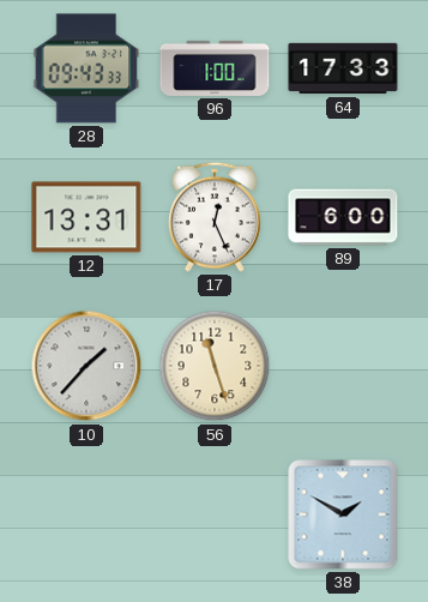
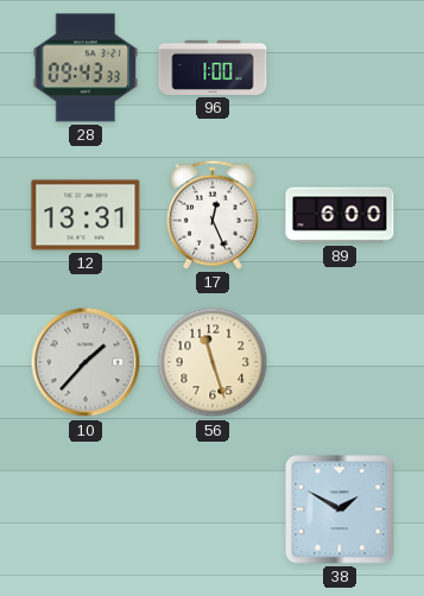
64: 17:33 -> none
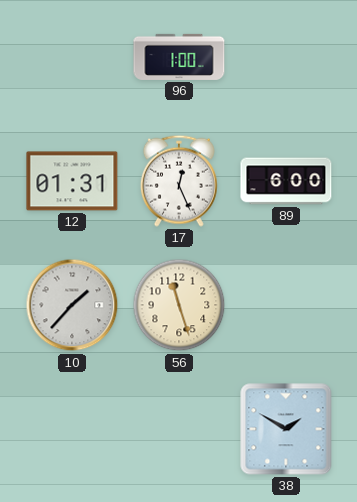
28: 09:43 -> none
12: 13:31 -> 01:31
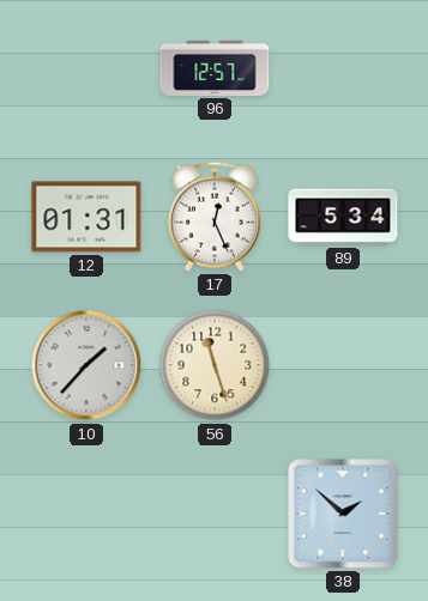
96: 1:00 -> 12:57
89: 6:00 -> 5:34
38: 1:50 -> 1:52
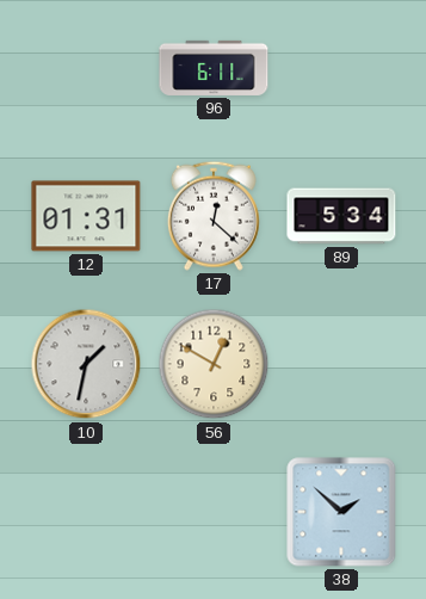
96: 12:57 -> 6:11
17: 12:26 -> 12:22
10: 1:37 -> 1:32
56: 11:27 -> 12:50
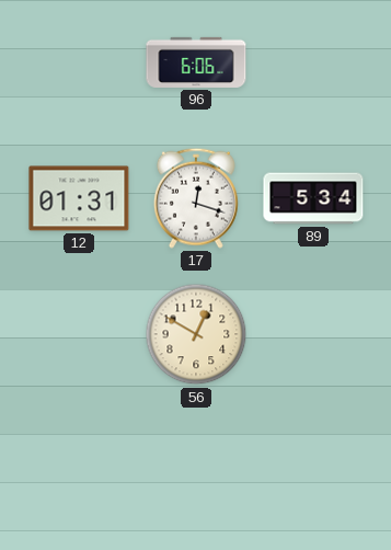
96: 6:11 -> 6:06
17: 12:22 -> 12:18
10: 1:32 -> none
38: 1:52 -> none
